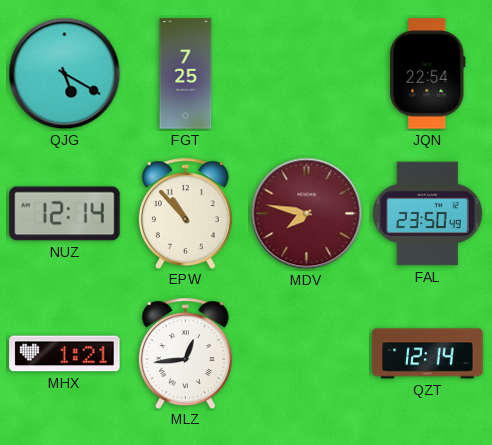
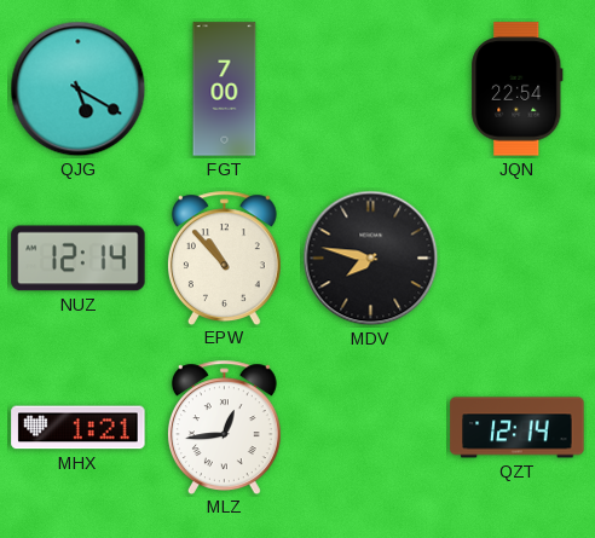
FGT: 7:25 -> 7:00
MDV dial: burgundy -> black
FAL: 23:50 -> none
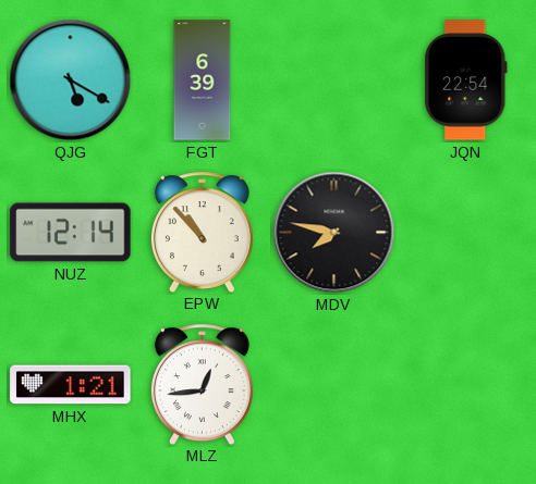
FGT: 7:00 -> 6:39
QZT: 12:14 -> none
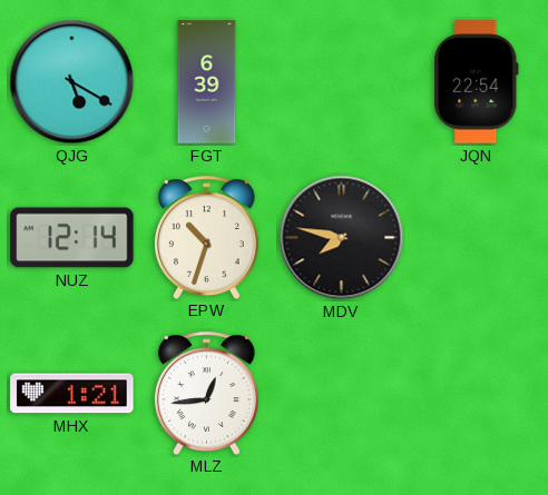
EPW: 10:53 -> 10:33
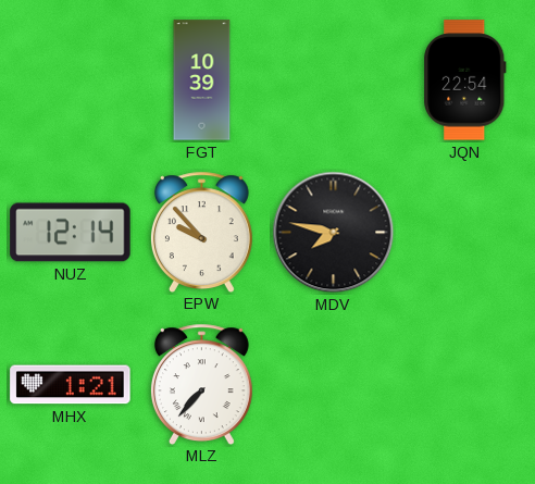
QJG: 5:20 -> none
FGT: 6:39 -> 10:39
EPW: 10:33 -> 9:53
MLZ: 12:44 -> 7:37
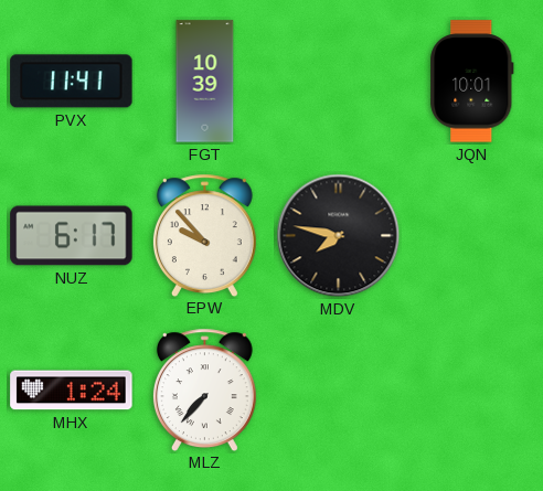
PVX: none -> 11:41
JQN: 22:54 -> 10:01
NUZ: 12:14 -> 6:17
MHX: 1:21 -> 1:24
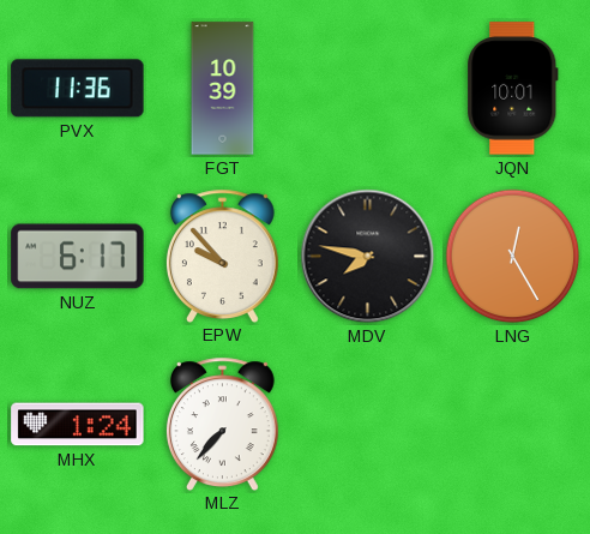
PVX: 11:41 -> 11:36
LNG: none -> 12:25
